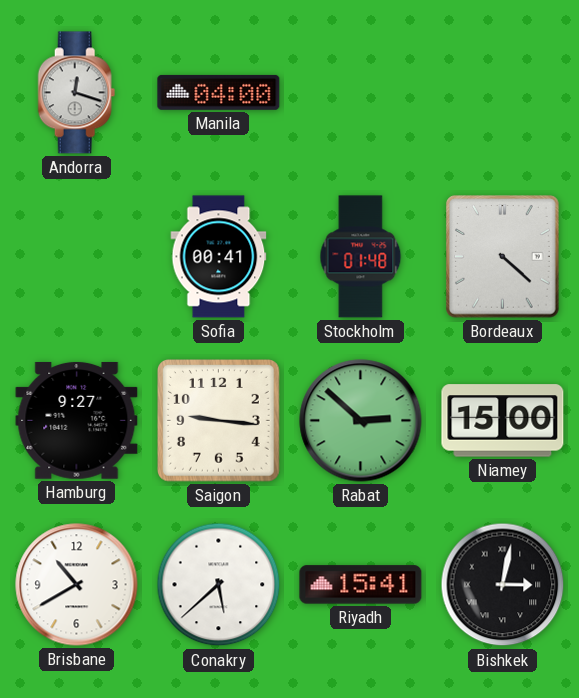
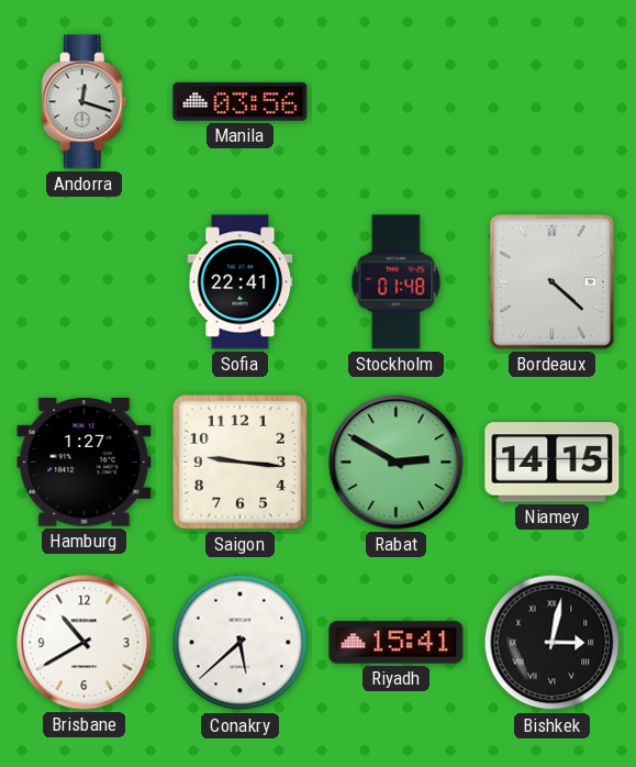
Manila: 04:00 -> 03:56
Sofia: 00:41 -> 22:41
Hamburg: 9:27 -> 1:27
Rabat: 2:52 -> 2:50
Niamey: 15:00 -> 14:15
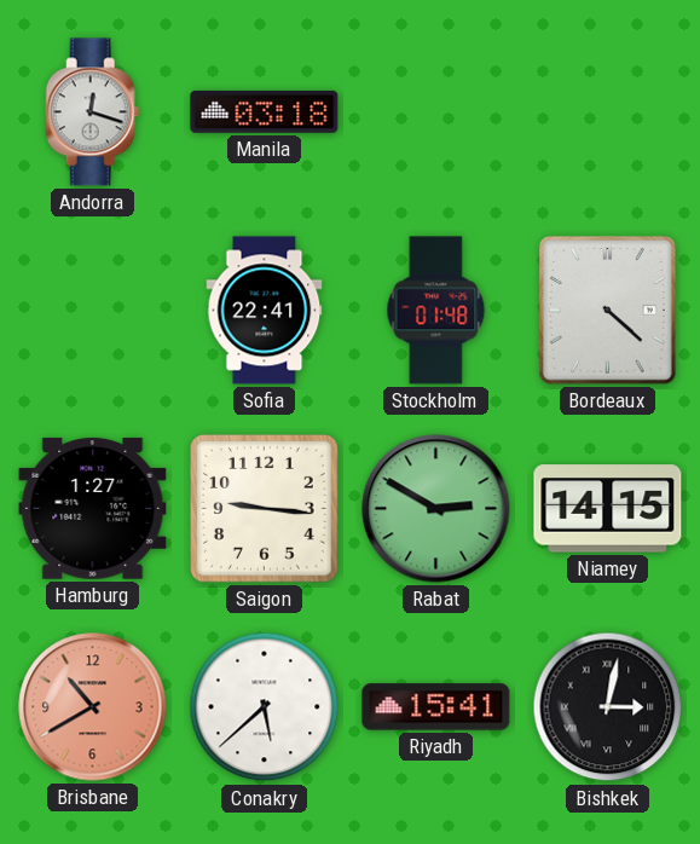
Manila: 03:56 -> 03:18
Brisbane dial: white -> salmon
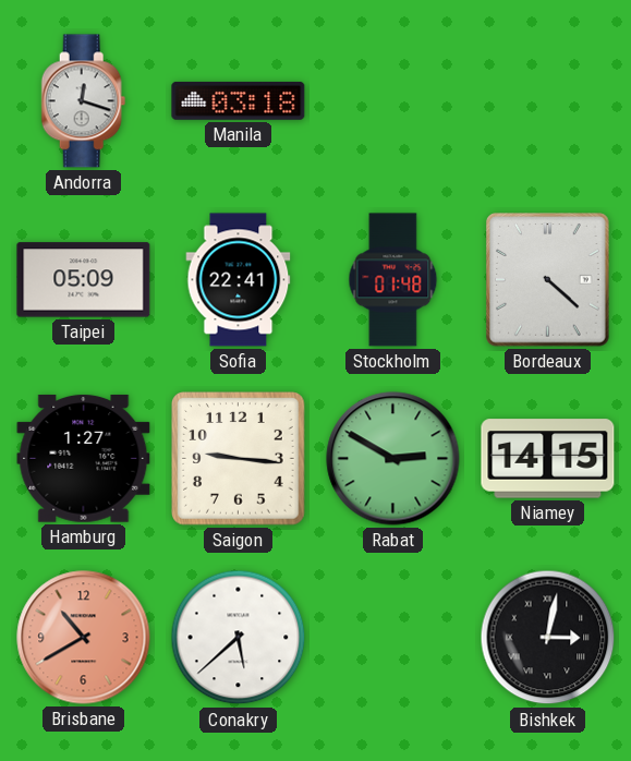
Taipei: none -> 05:09
Riyadh: 15:41 -> none
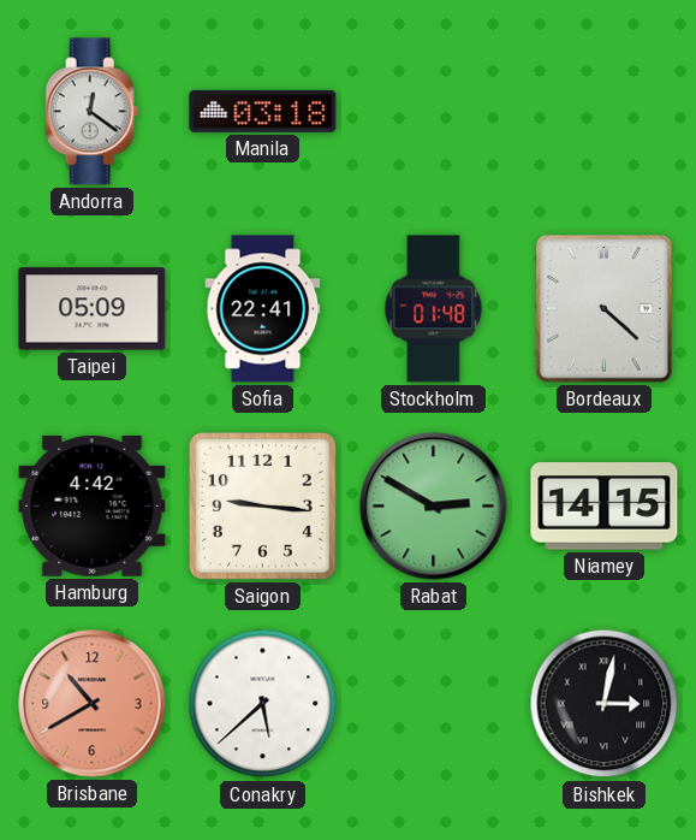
Andorra: 12:18 -> 12:21
Hamburg: 1:27 -> 4:42
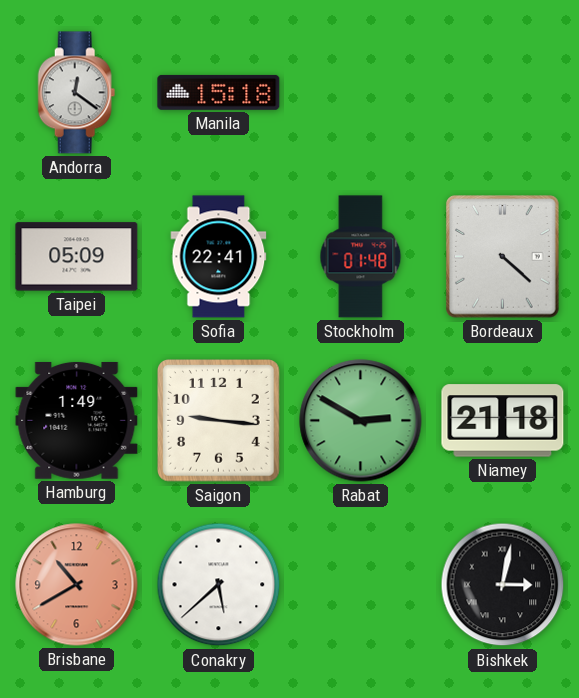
Manila: 03:18 -> 15:18
Hamburg: 4:42 -> 1:49
Niamey: 14:15 -> 21:18
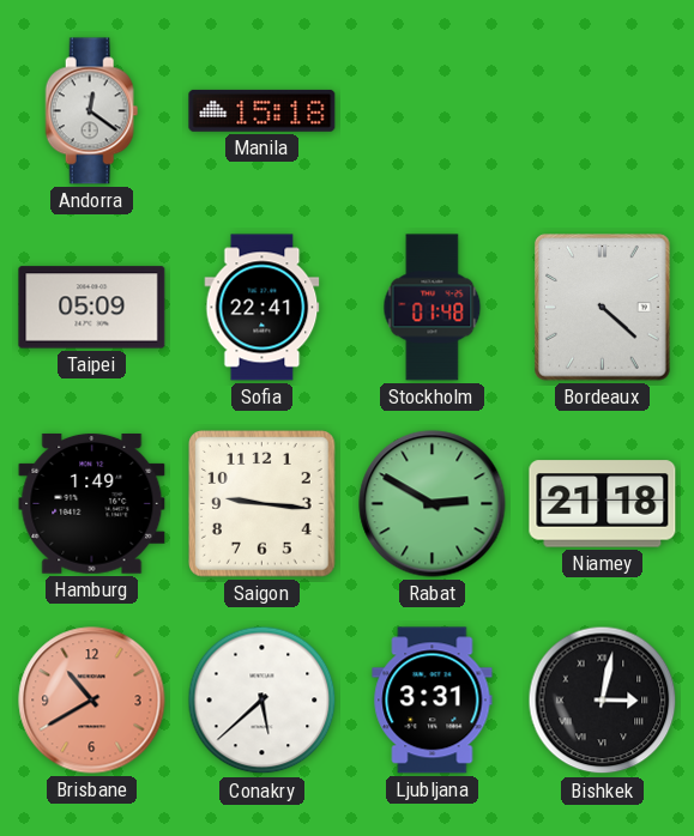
Ljubljana: none -> 3:31
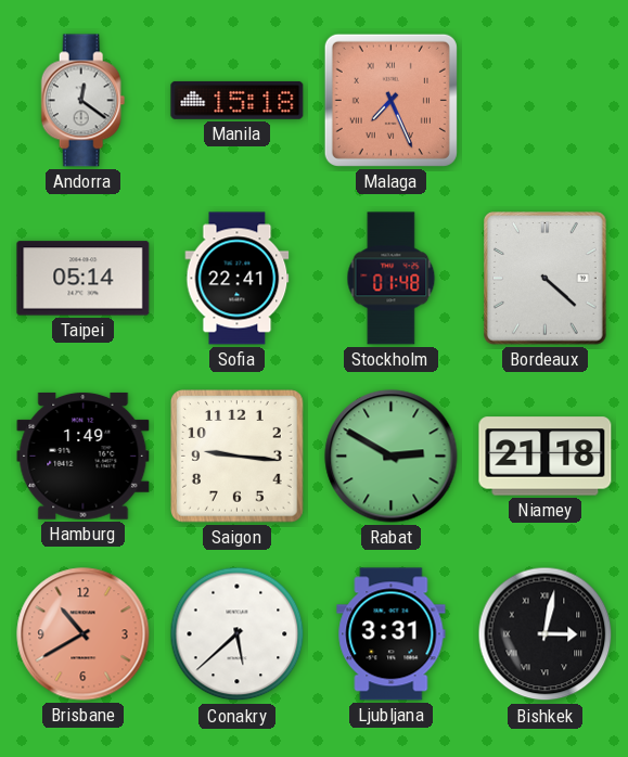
Malaga: none -> 7:26
Taipei: 05:09 -> 05:14
